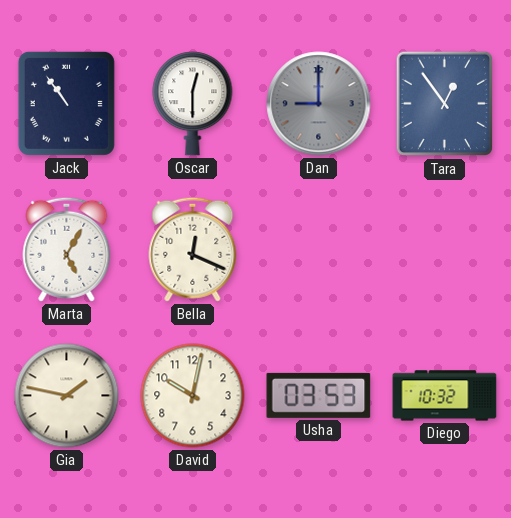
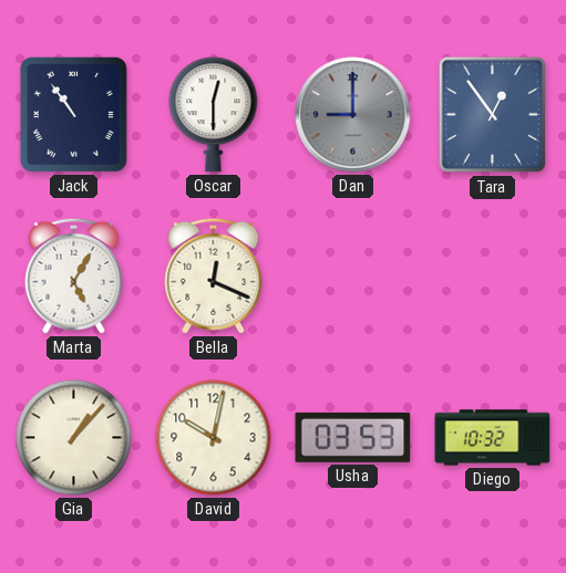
Gia: 1:47 -> 1:07
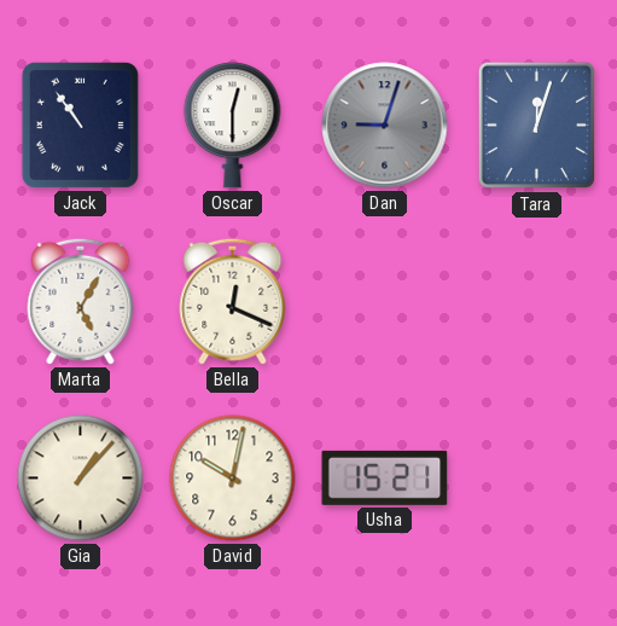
Dan: 9:00 -> 9:03
Tara: 12:54 -> 12:03
Usha: 03:53 -> 15:21
Diego: 10:32 -> none
